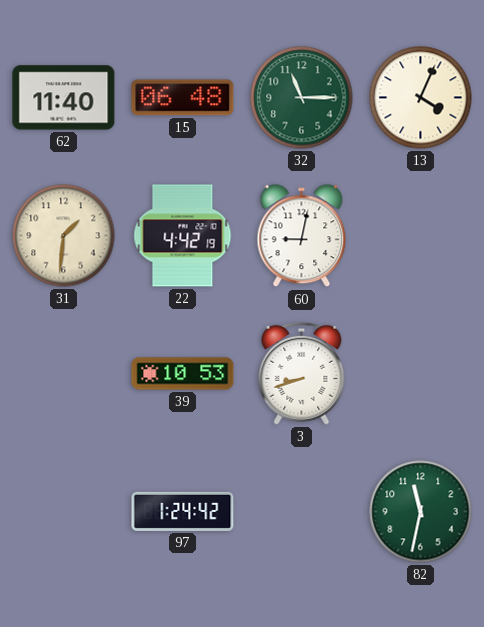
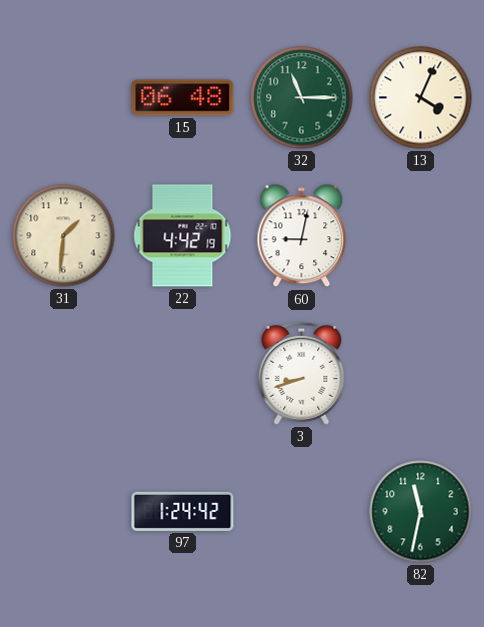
62: 11:40 -> none
39: 10:53 -> none
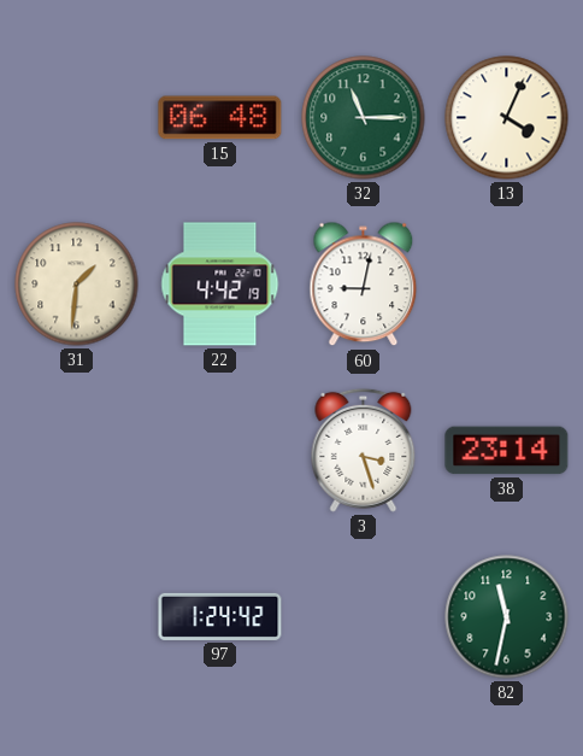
3: 8:42 -> 3:27
38: none -> 23:14
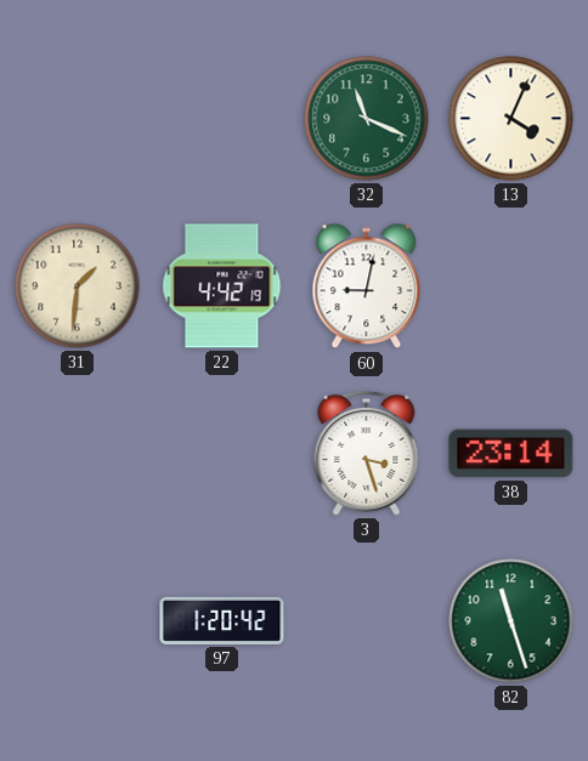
15: 06:48 -> none
32: 11:15 -> 11:19
97: 1:24 -> 1:20
82: 11:32 -> 11:27
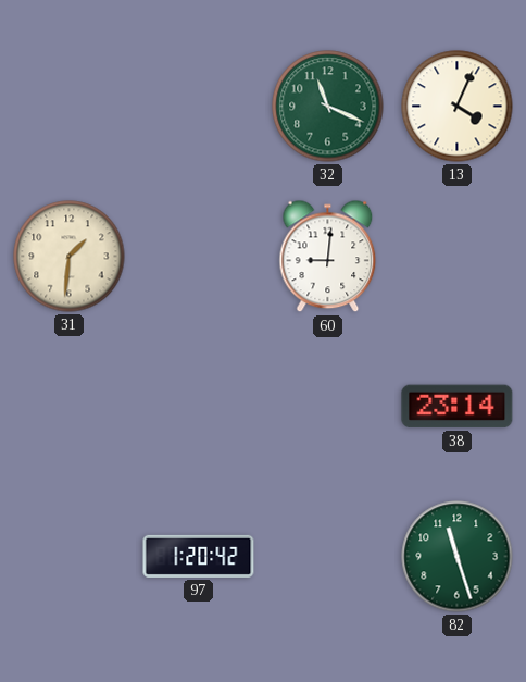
22: 4:42 -> none
60: 9:02 -> 9:01
3: 3:27 -> none
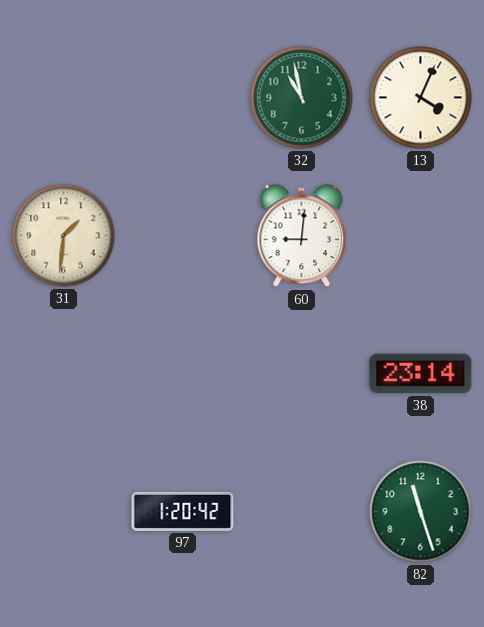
32: 11:19 -> 10:58
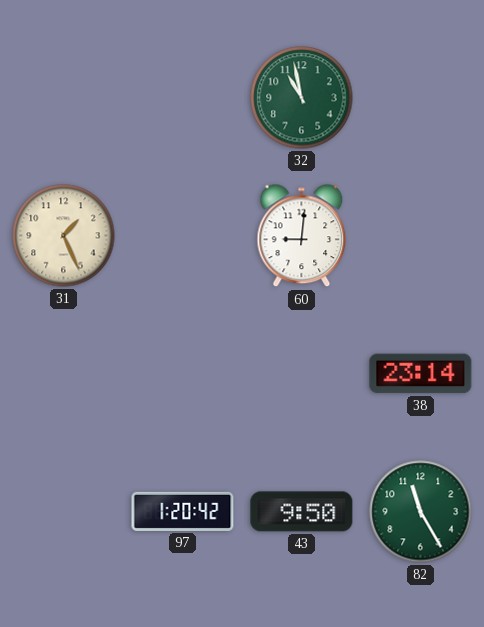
13: 4:04 -> none
31: 1:31 -> 1:26
43: none -> 9:50
82: 11:27 -> 11:25
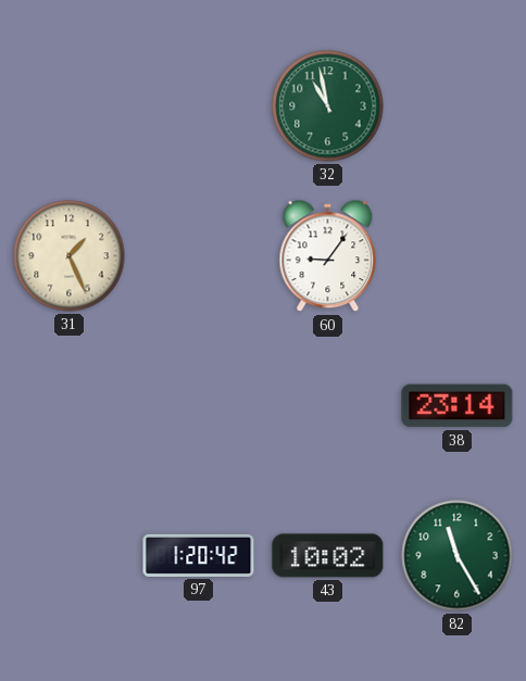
60: 9:01 -> 9:06
43: 9:50 -> 10:02
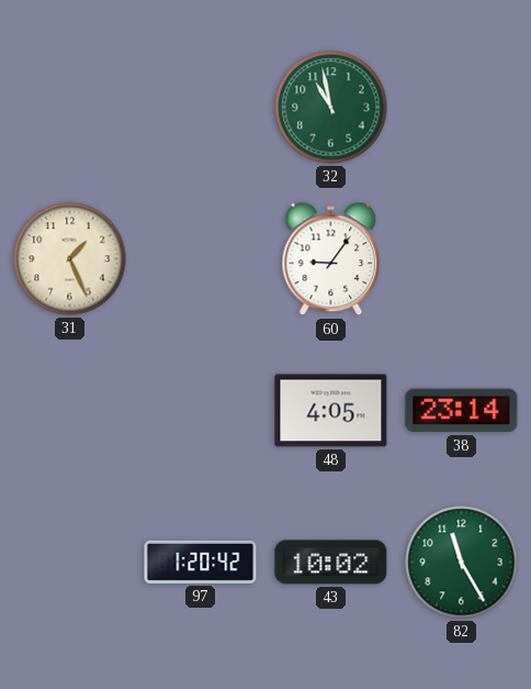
48: none -> 4:05
